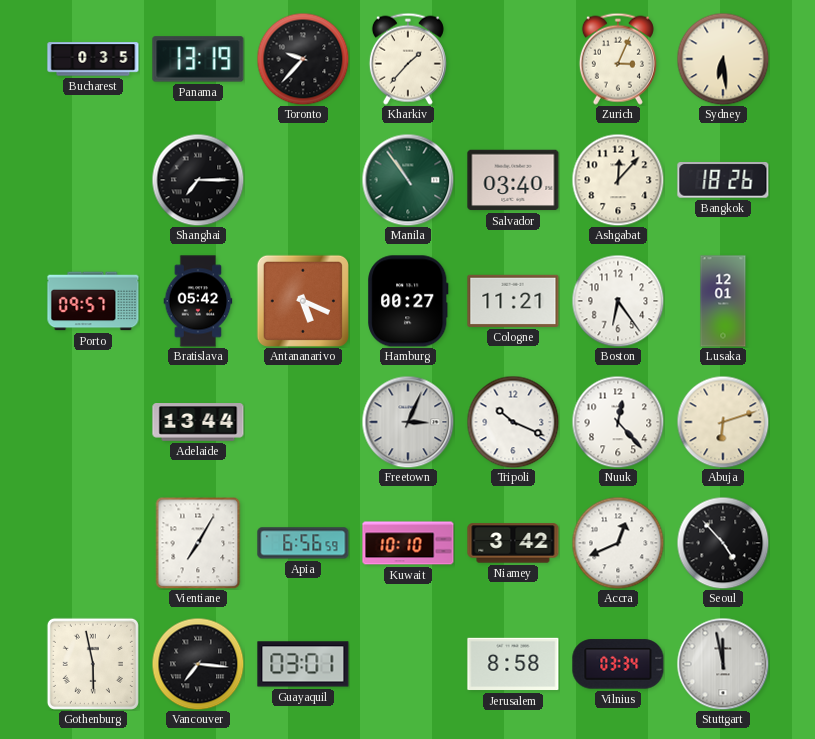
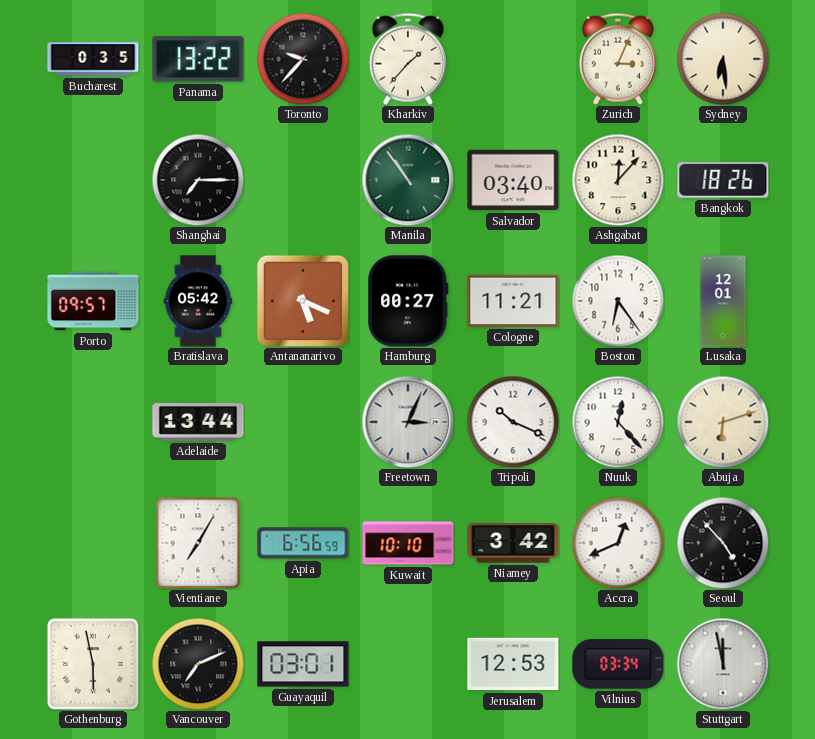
Panama: 13:19 -> 13:22
Vancouver: 7:16 -> 7:11
Jerusalem: 8:58 -> 12:53
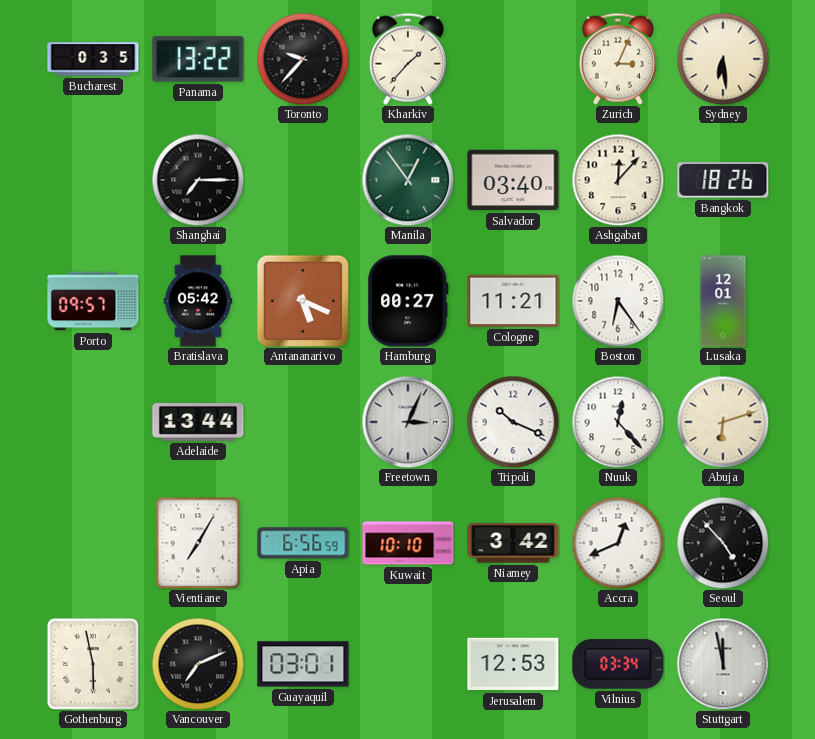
Manila: 10:54 -> 12:54
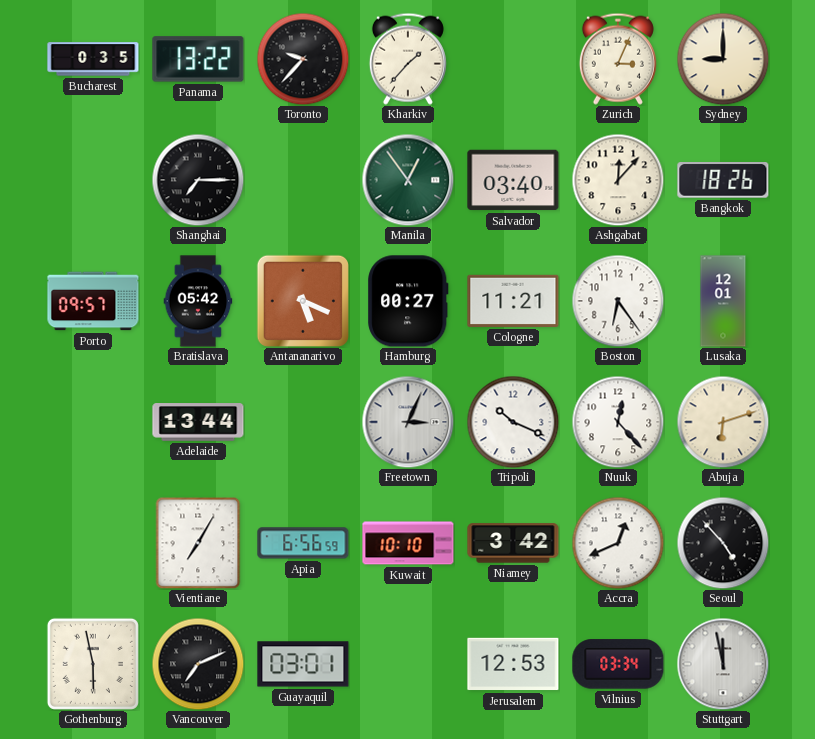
Sydney: 6:29 -> 9:00
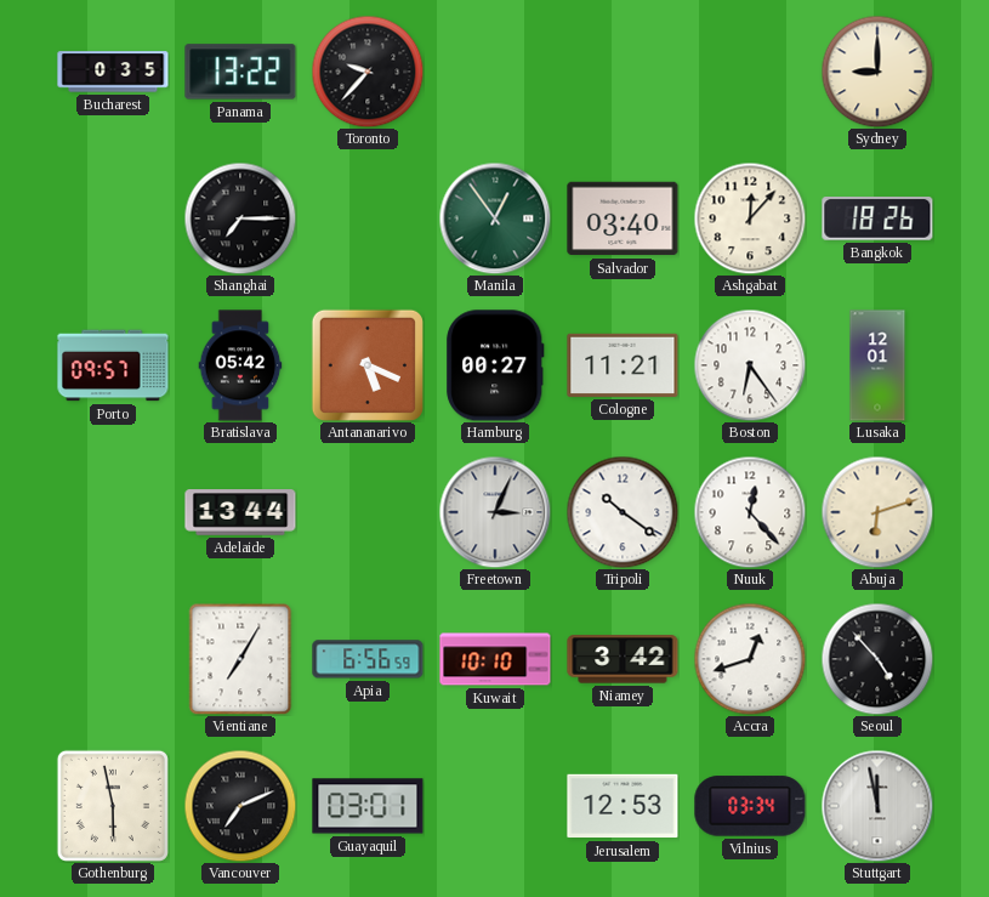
Kharkiv: 1:37 -> none
Zurich: 3:04 -> none
Tripoli: 10:19 -> 10:21
Accra: 12:41 -> 12:42
